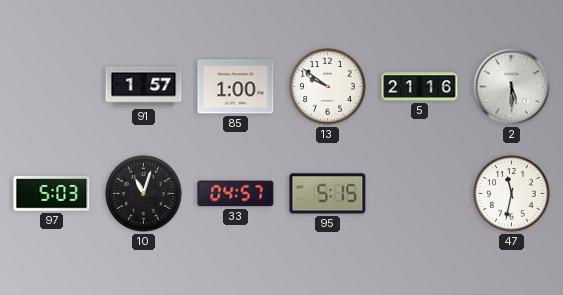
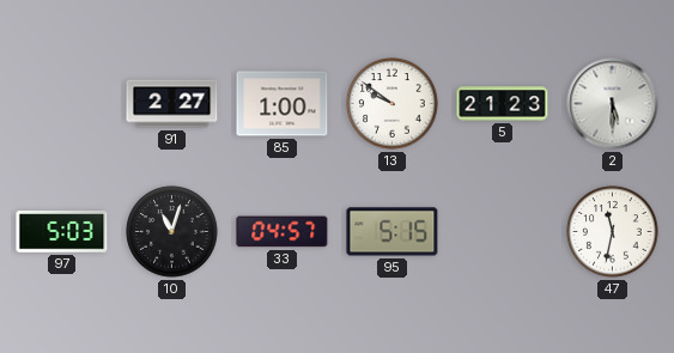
91: 1:57 -> 2:27
5: 21:16 -> 21:23
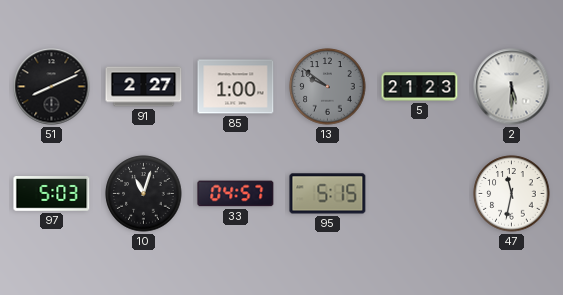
51: none -> 8:11
13 dial: white -> grey
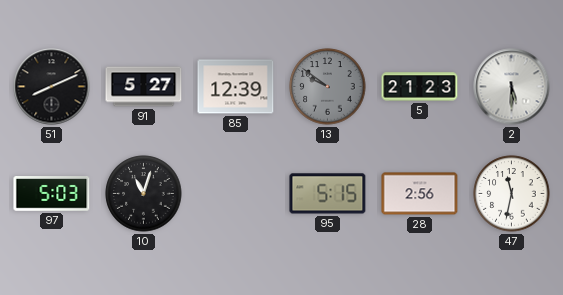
91: 2:27 -> 5:27
85: 1:00 -> 12:39
33: 04:57 -> none
28: none -> 2:56
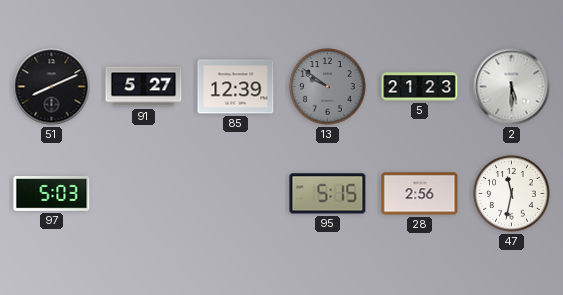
10: 11:03 -> none
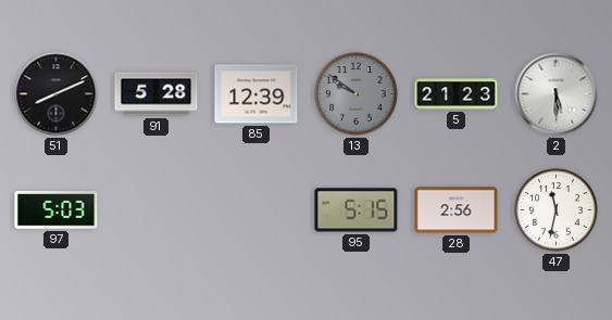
91: 5:27 -> 5:28
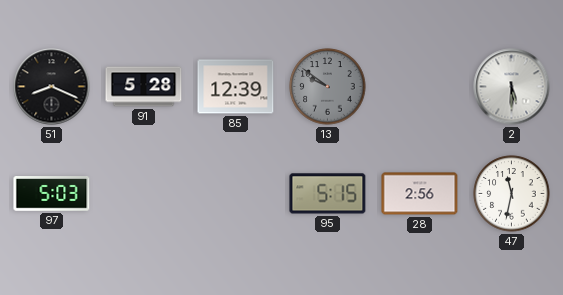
51: 8:11 -> 8:19
5: 21:23 -> none
